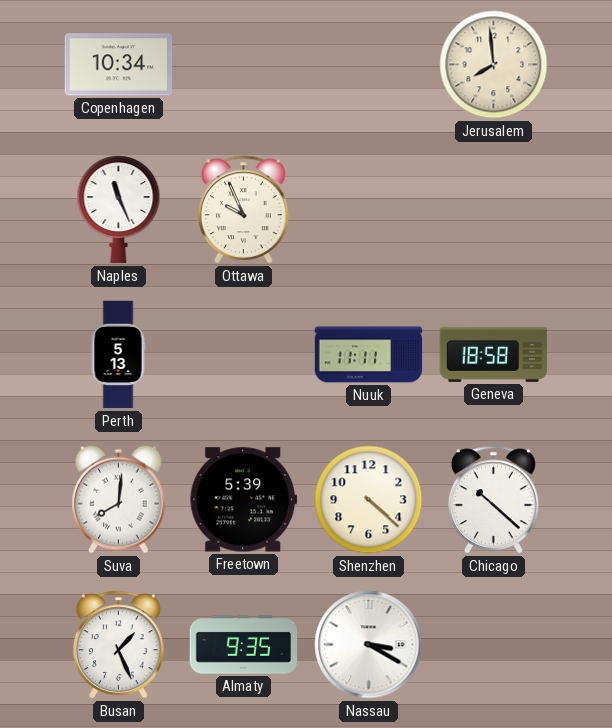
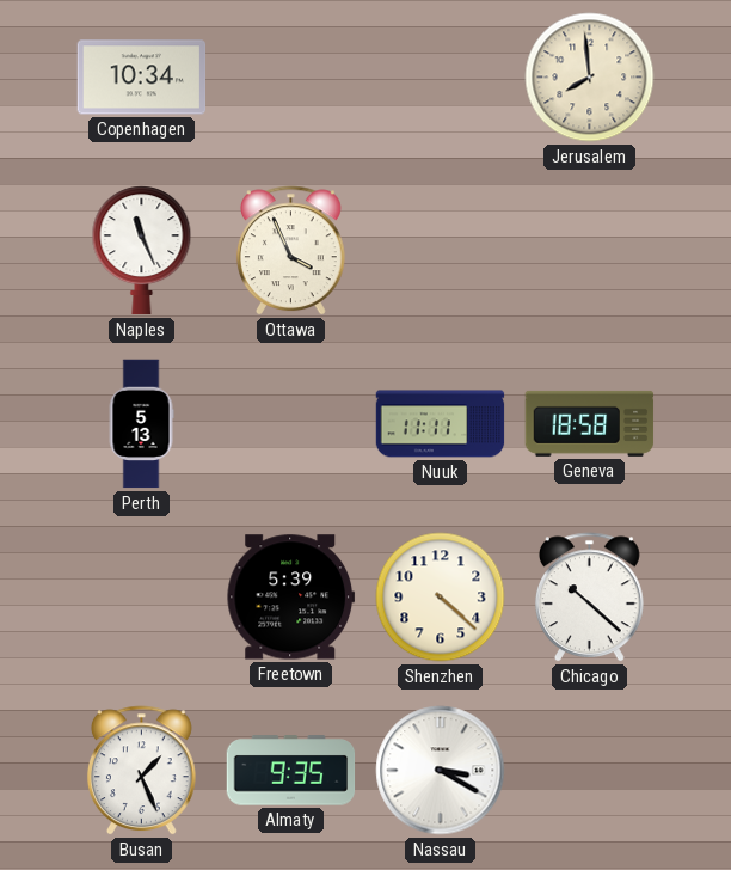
Ottawa: 9:56 -> 3:56
Suva: 8:01 -> none
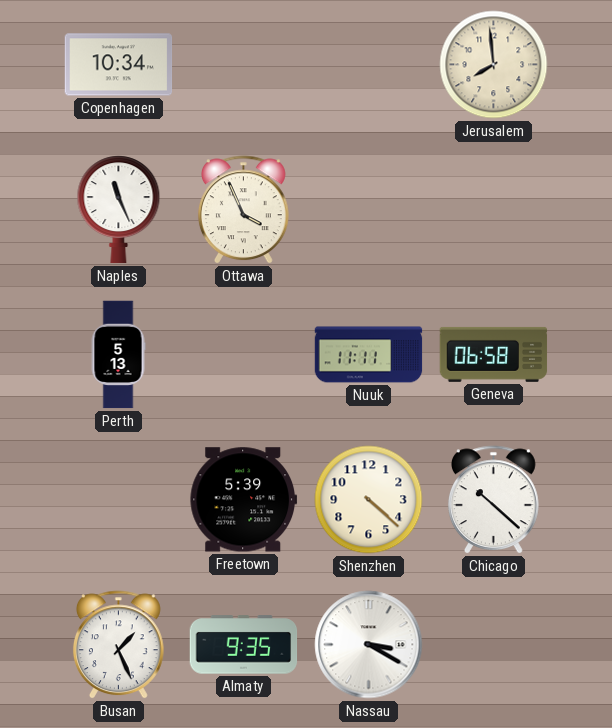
Geneva: 18:58 -> 06:58
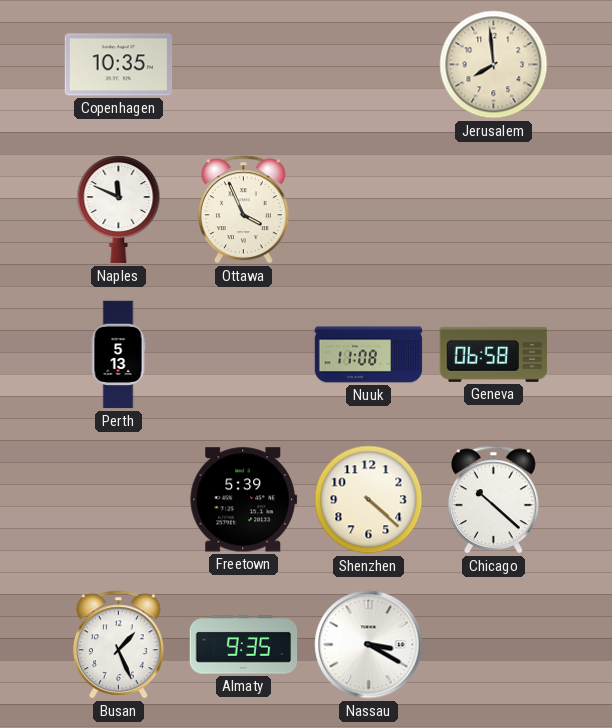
Copenhagen: 10:34 -> 10:35
Naples: 11:26 -> 11:49
Nuuk: 11:11 -> 11:08
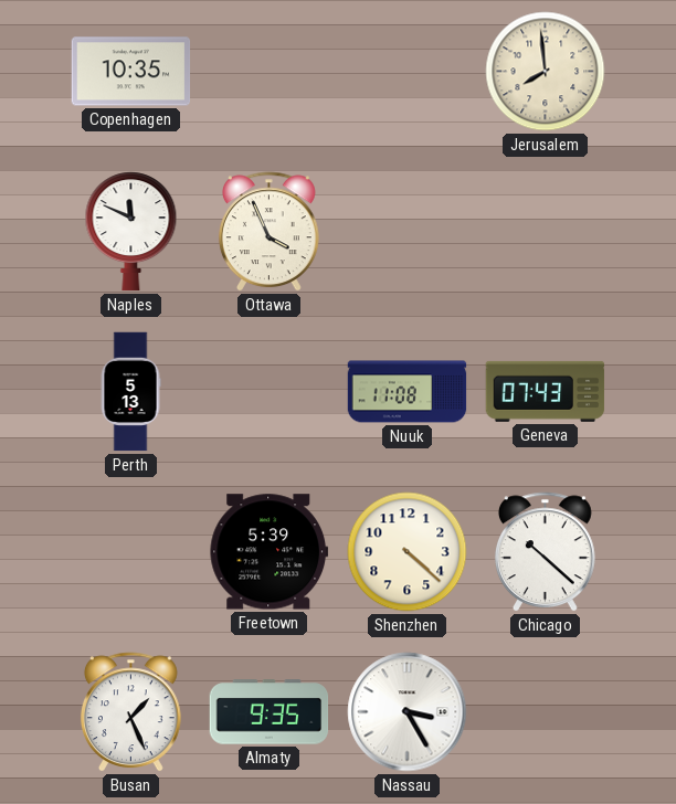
Geneva: 06:58 -> 07:43
Nassau: 3:20 -> 3:25
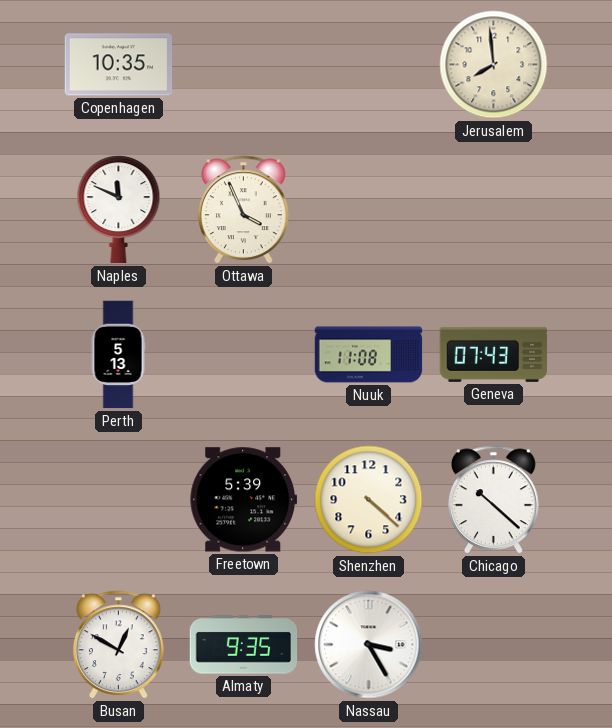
Busan: 1:26 -> 12:50
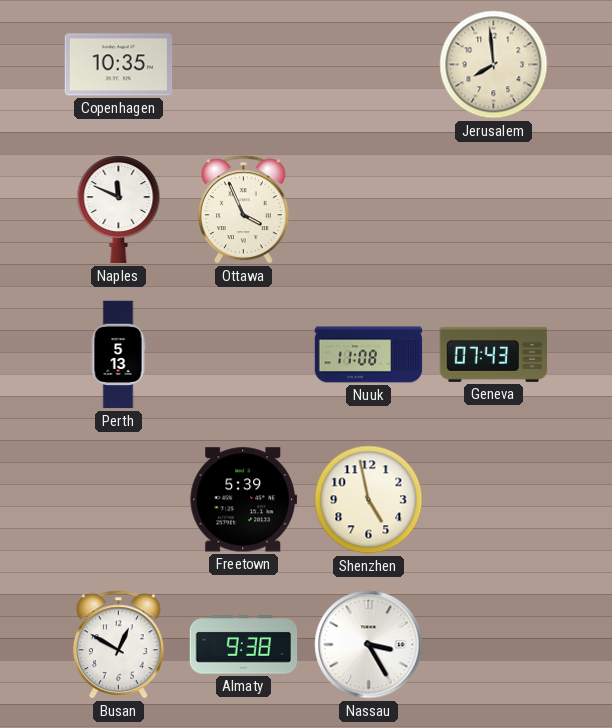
Shenzhen: 4:22 -> 4:58
Chicago: 10:22 -> none
Almaty: 9:35 -> 9:38
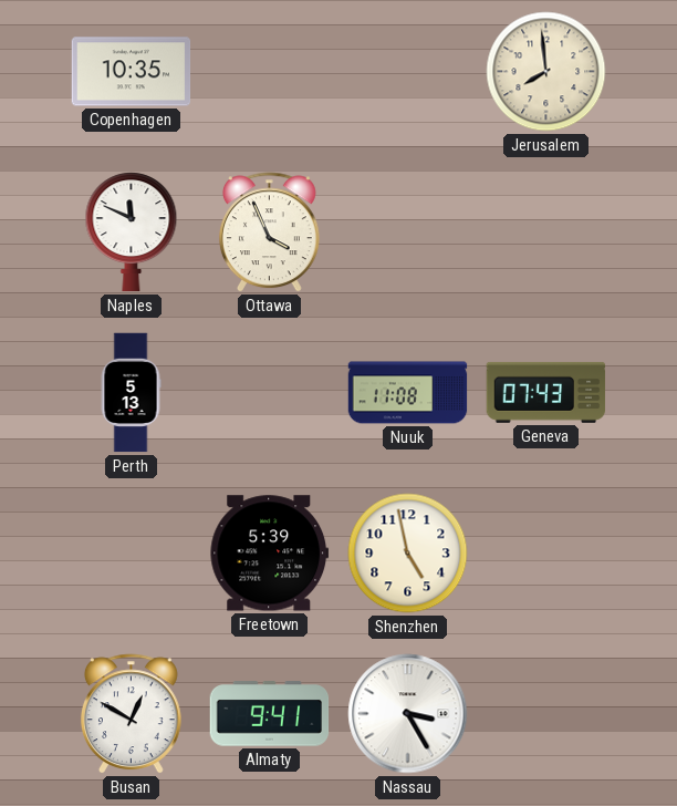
Almaty: 9:38 -> 9:41
